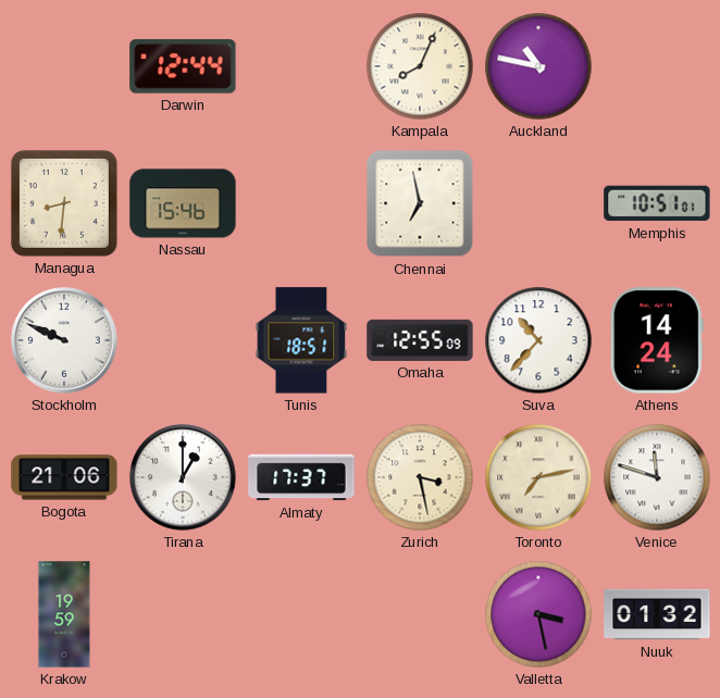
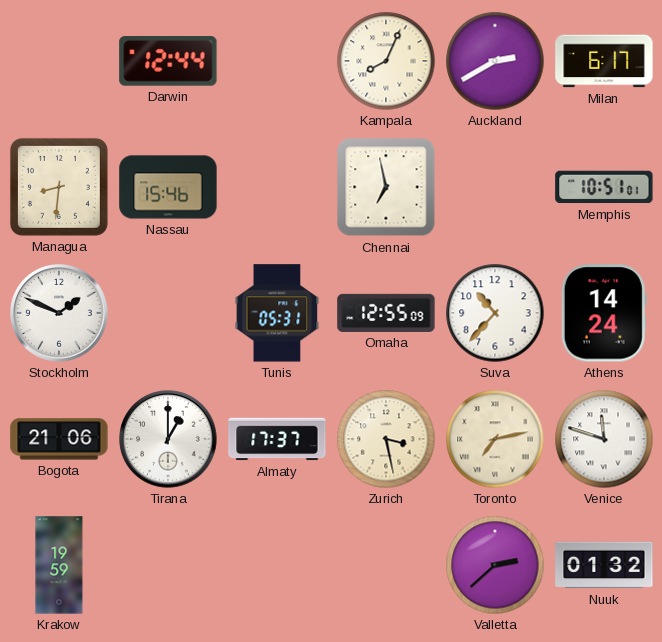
Auckland: 10:47 -> 2:40
Milan: none -> 6:17
Stockholm: 9:49 -> 1:49
Tunis: 18:51 -> 05:31
Valletta: 3:28 -> 2:38
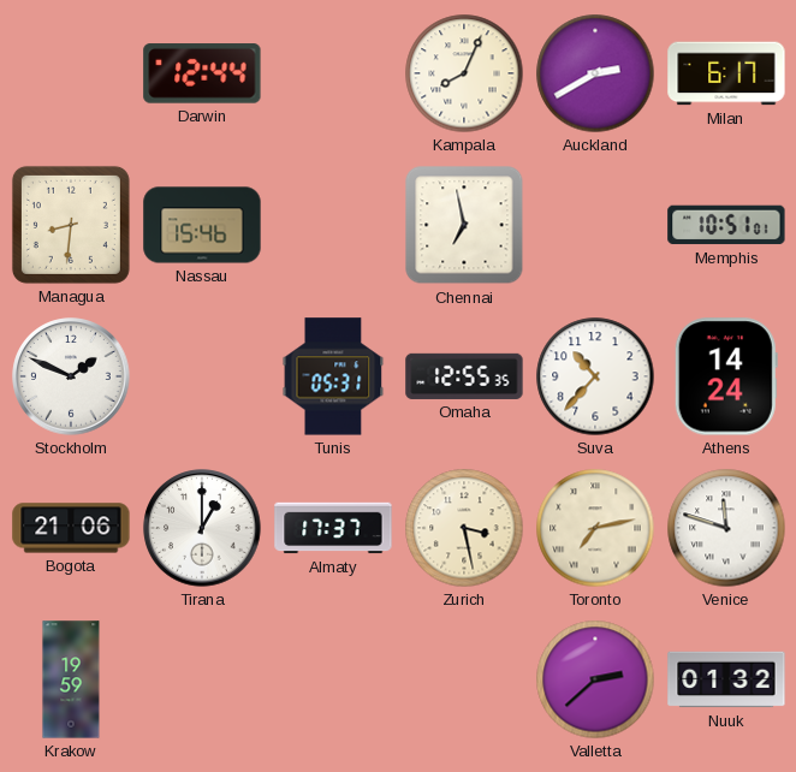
Omaha: 12:55:09 -> 12:55:35
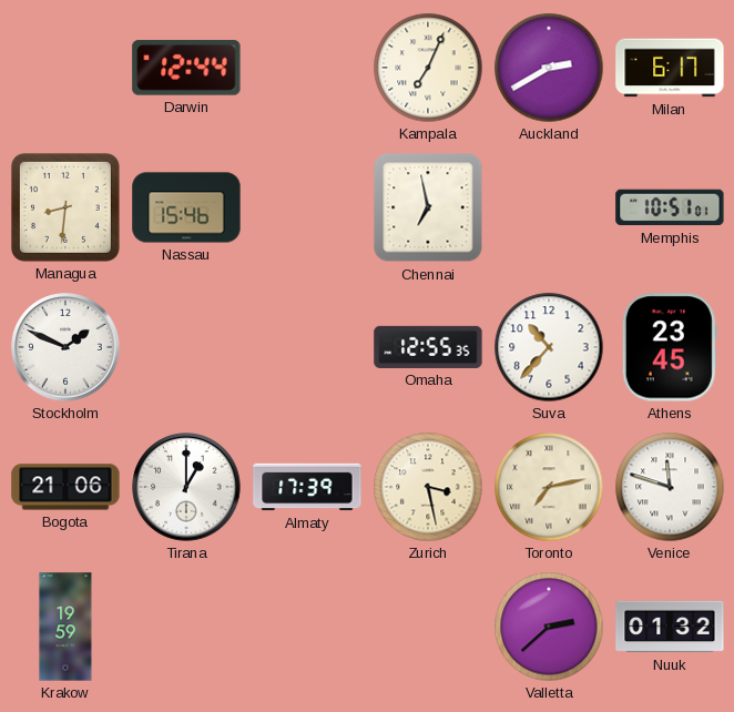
Kampala: 8:04 -> 7:04
Tunis: 05:31 -> none
Athens: 14:24 -> 23:45
Almaty: 17:37 -> 17:39
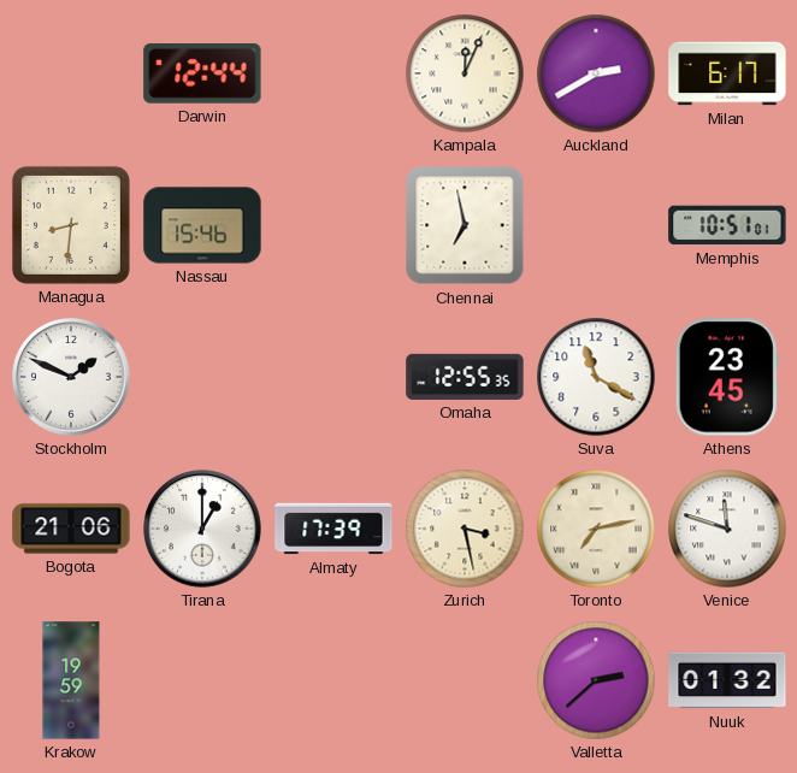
Kampala: 7:04 -> 12:04
Suva: 10:37 -> 11:20
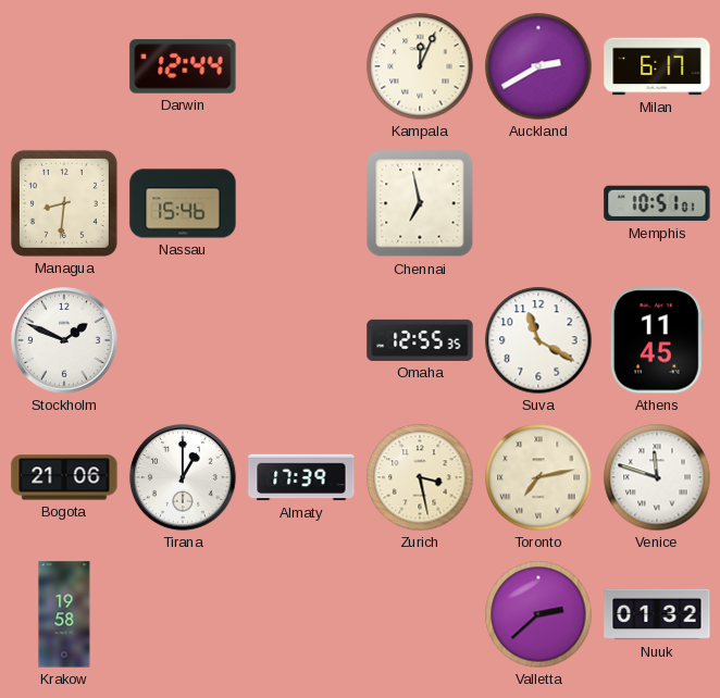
Athens: 23:45 -> 11:45
Krakow: 19:59 -> 19:58
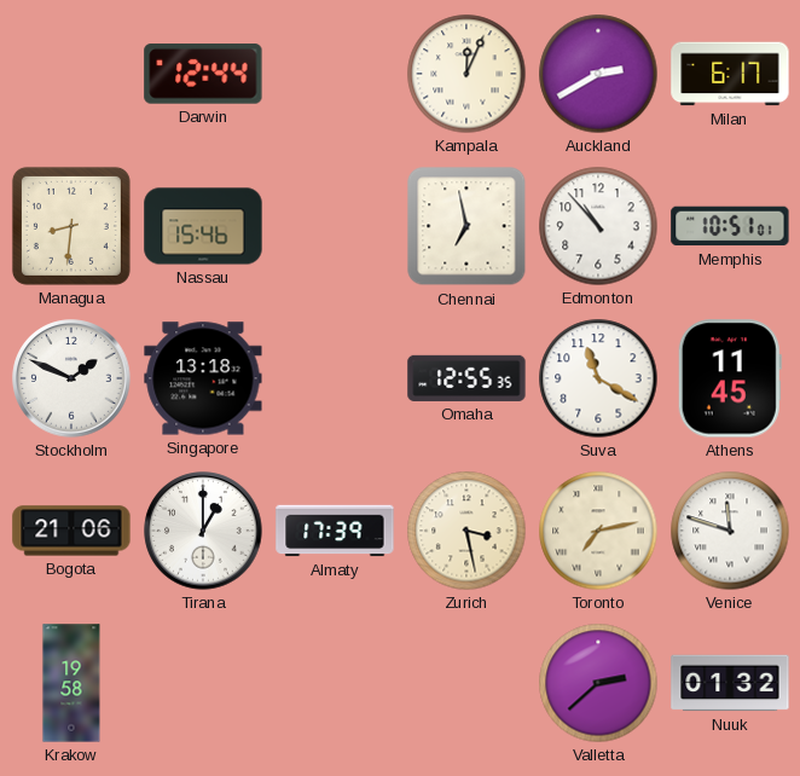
Edmonton: none -> 10:53
Singapore: none -> 13:18
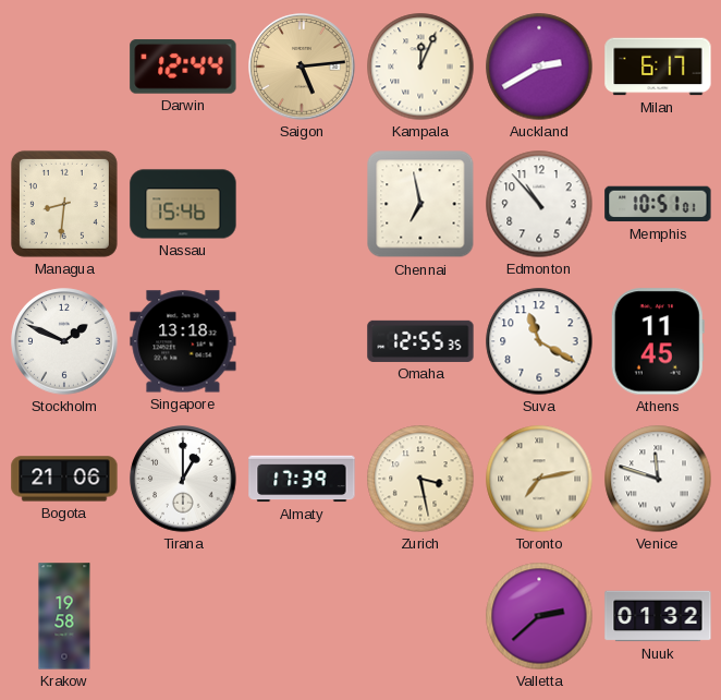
Saigon: none -> 5:14
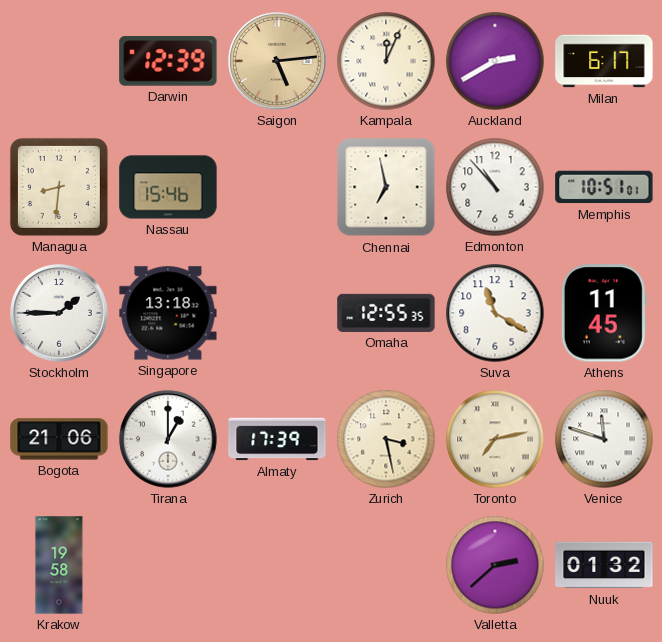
Darwin: 12:44 -> 12:39
Stockholm: 1:49 -> 1:45
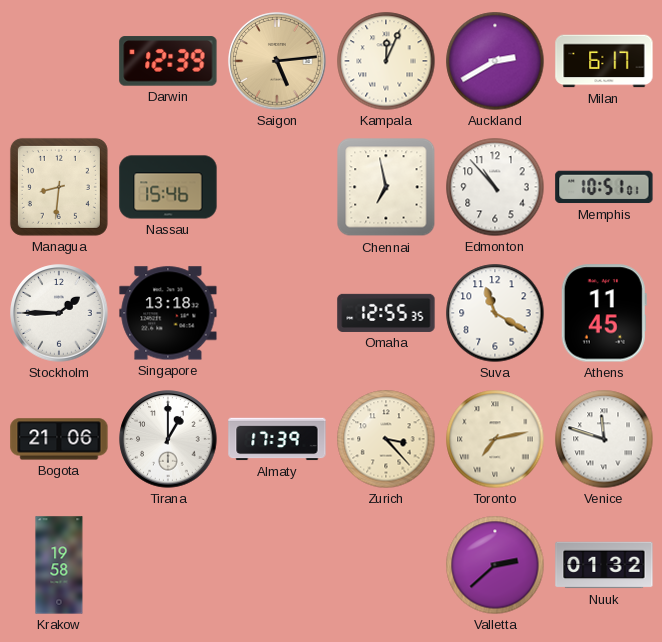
Zurich: 3:28 -> 3:23
